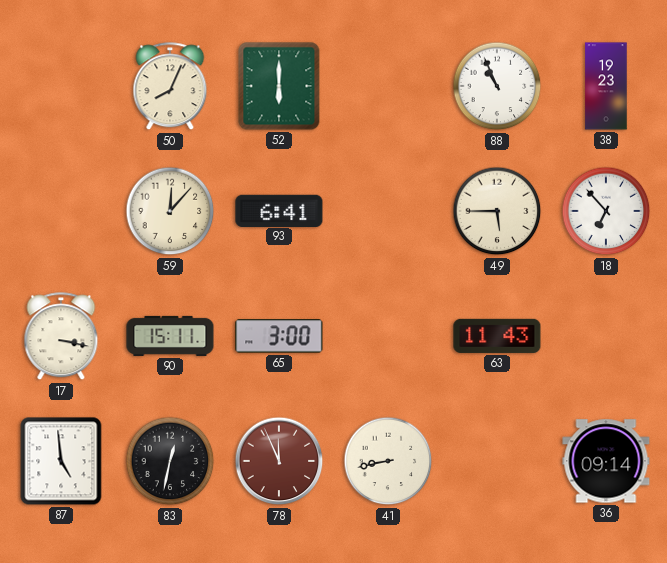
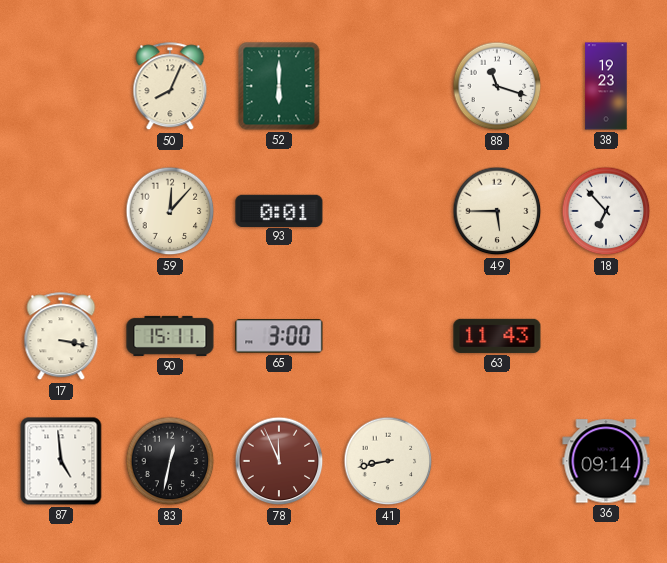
88: 10:56 -> 11:18
93: 6:41 -> 0:01
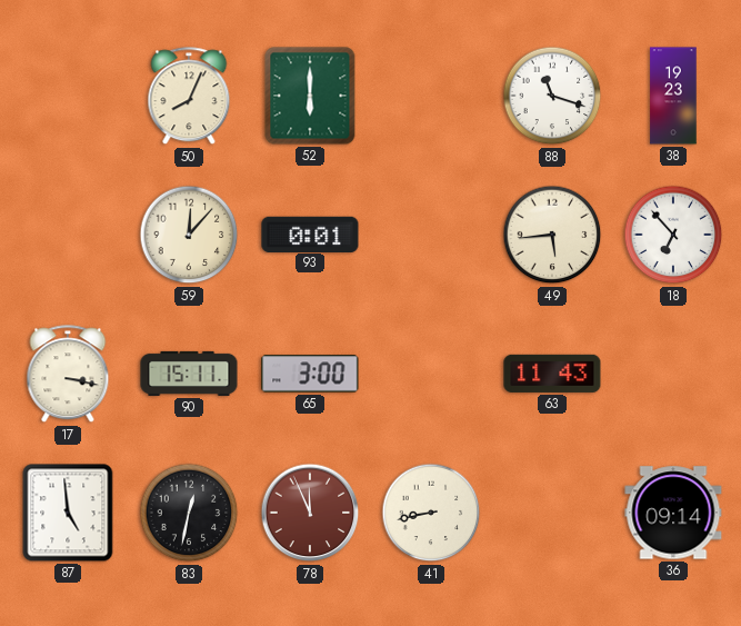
49: 5:45 -> 5:44
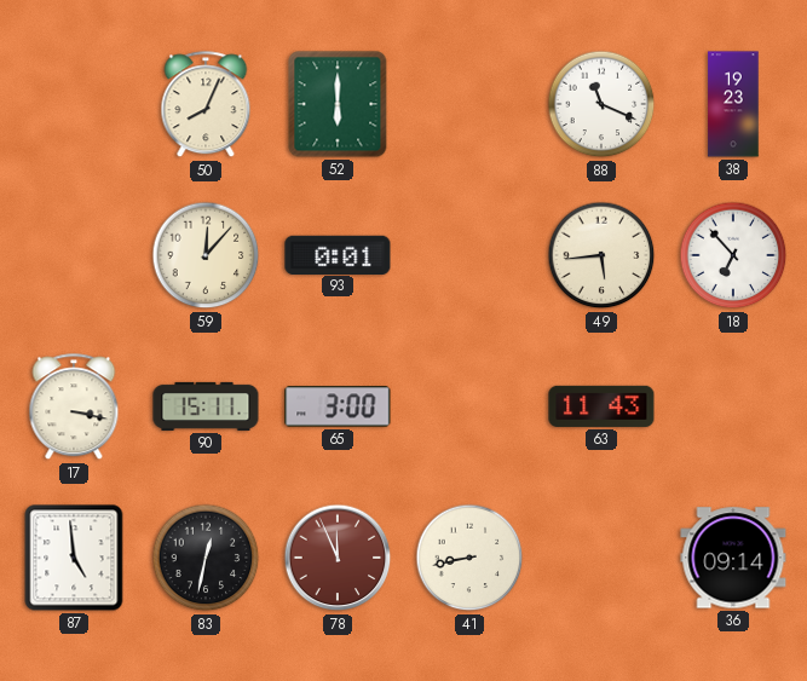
88: 11:18 -> 11:19
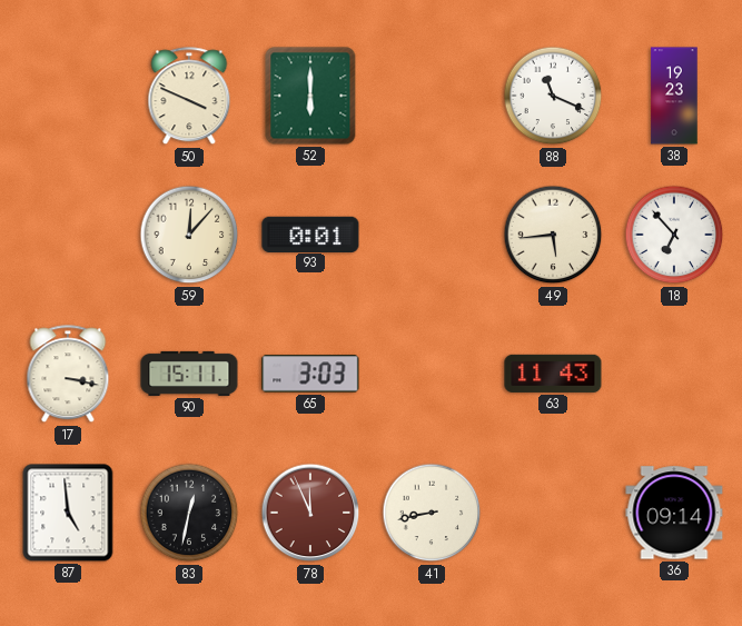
50: 8:04 -> 3:49
65: 3:00 -> 3:03
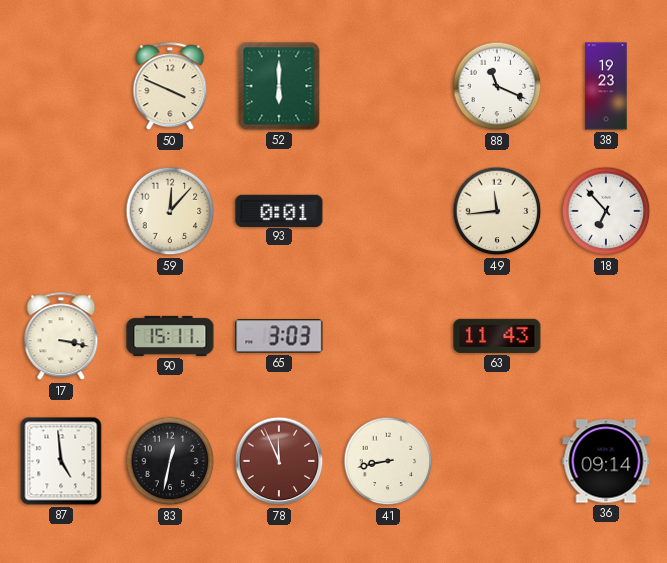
49: 5:44 -> 11:44
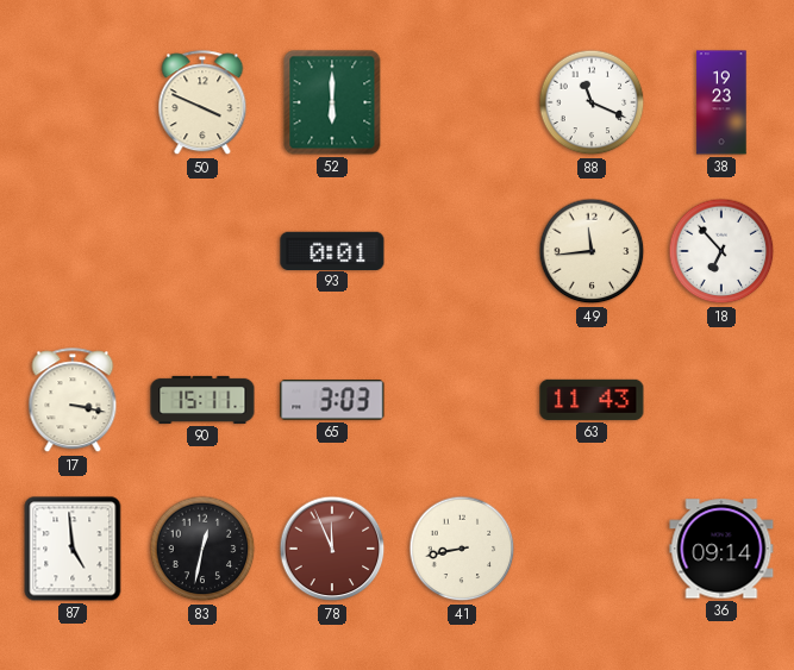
59: 12:07 -> none
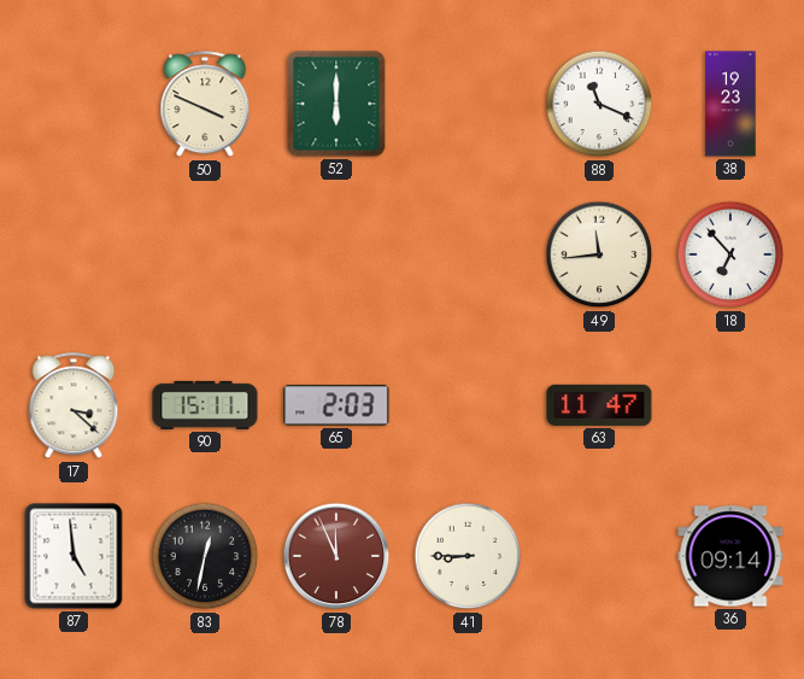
93: 0:01 -> none
17: 3:17 -> 3:22
65: 3:03 -> 2:03
63: 11:43 -> 11:47
41: 8:43 -> 8:45
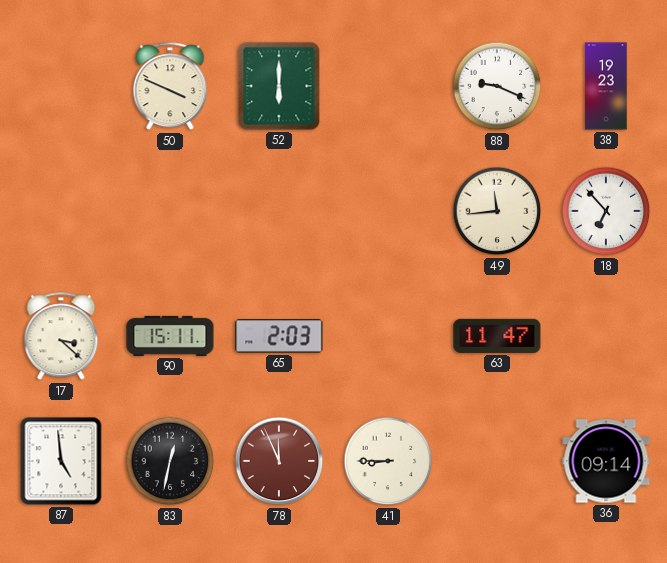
88: 11:19 -> 9:19
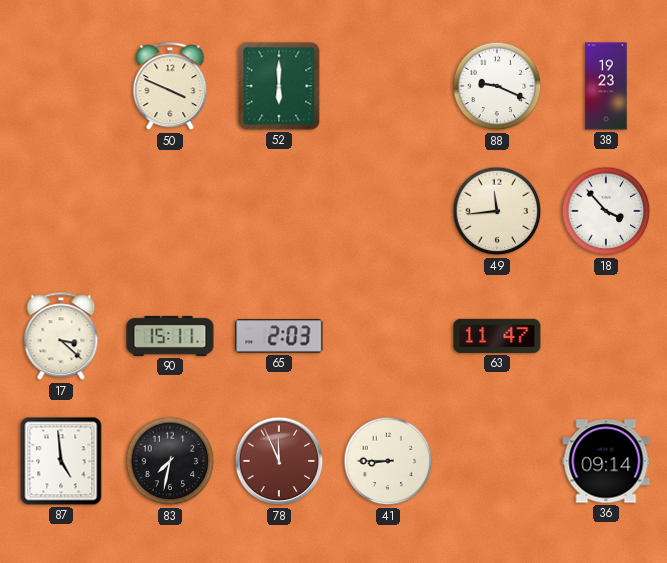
18: 6:53 -> 3:53
83: 12:32 -> 7:32
